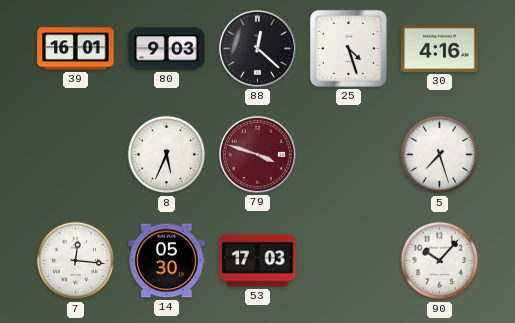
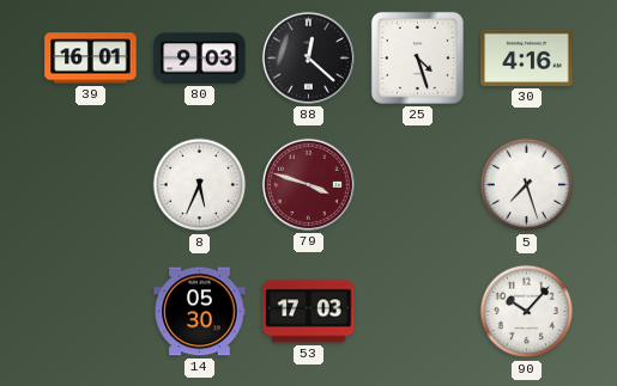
7: 12:16 -> none
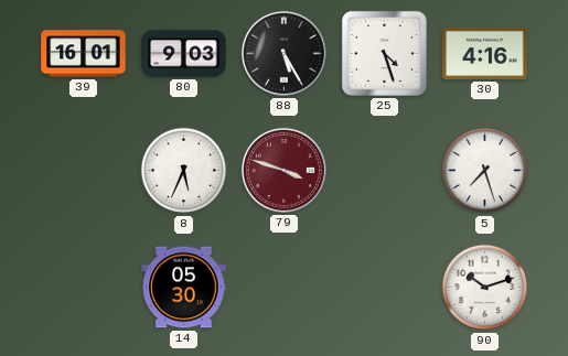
88: 12:22 -> 5:25
53: 17:03 -> none
90: 10:07 -> 10:12
